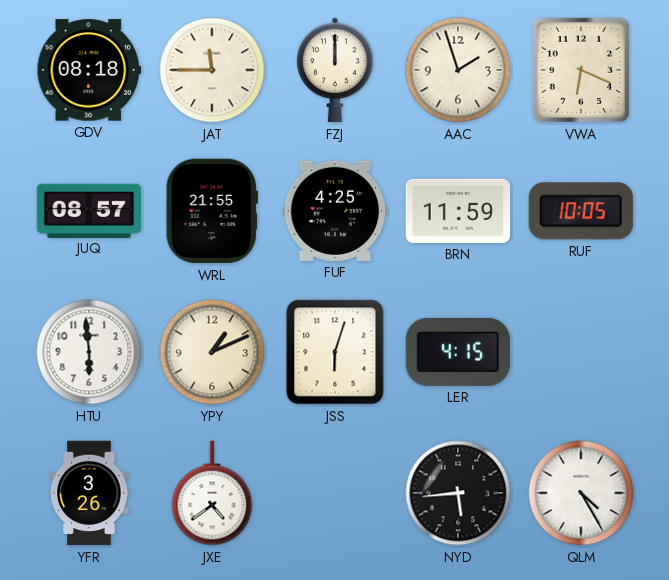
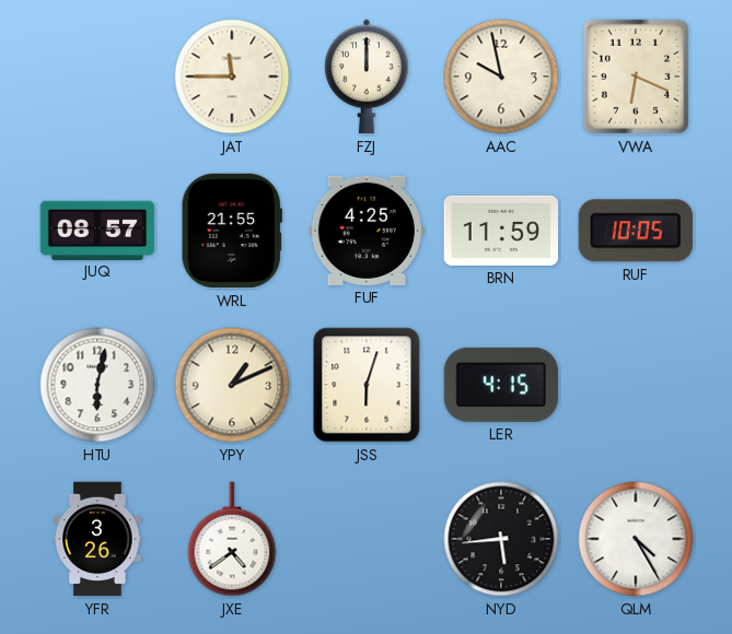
GDV: 08:18 -> none
AAC: 1:57 -> 9:58
HTU: 5:59 -> 6:02
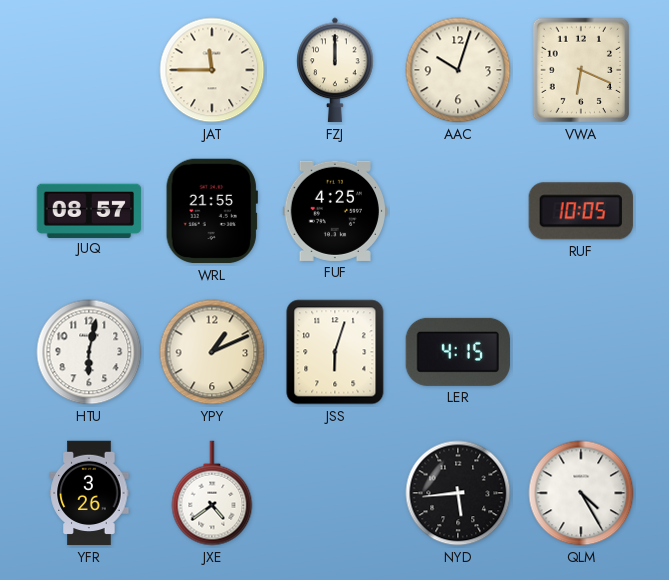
AAC: 9:58 -> 10:03
BRN: 11:59 -> none
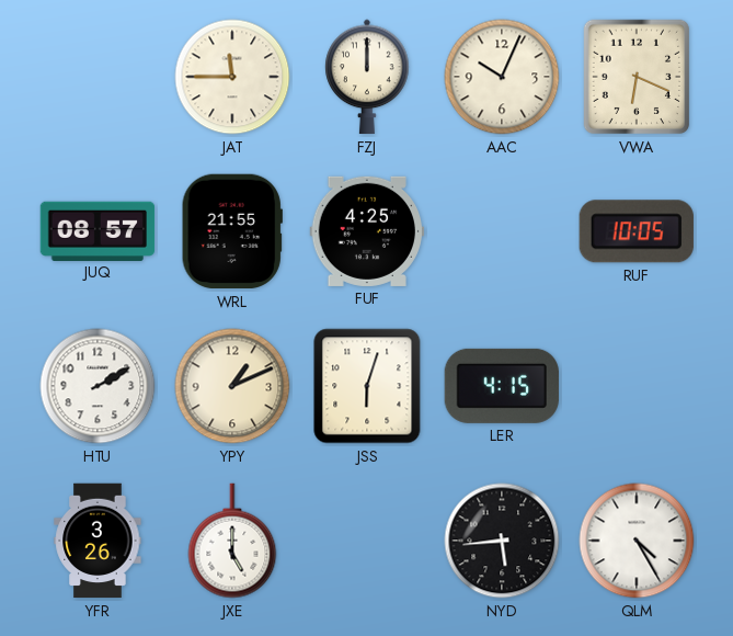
AAC: 10:03 -> 10:04
HTU: 6:02 -> 2:10
JXE: 4:39 -> 5:00
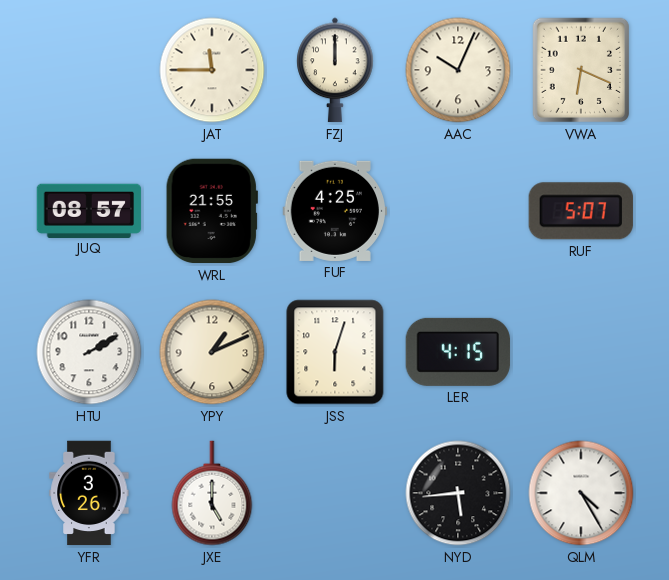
RUF: 10:05 -> 5:07
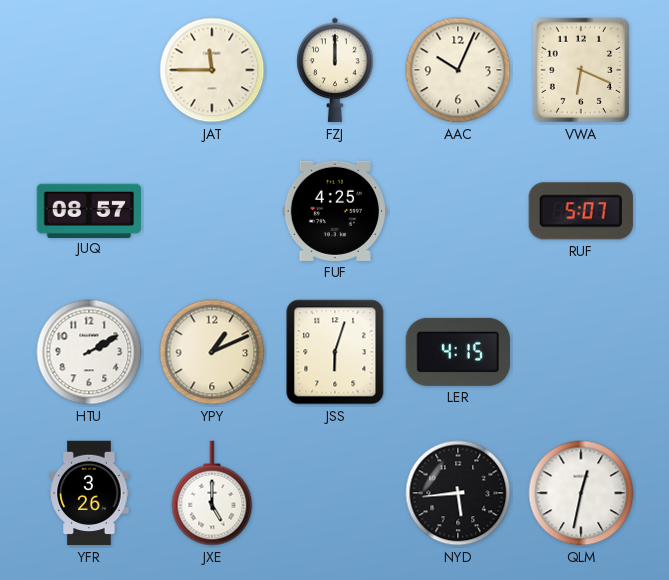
WRL: 21:55 -> none
QLM: 4:25 -> 12:32
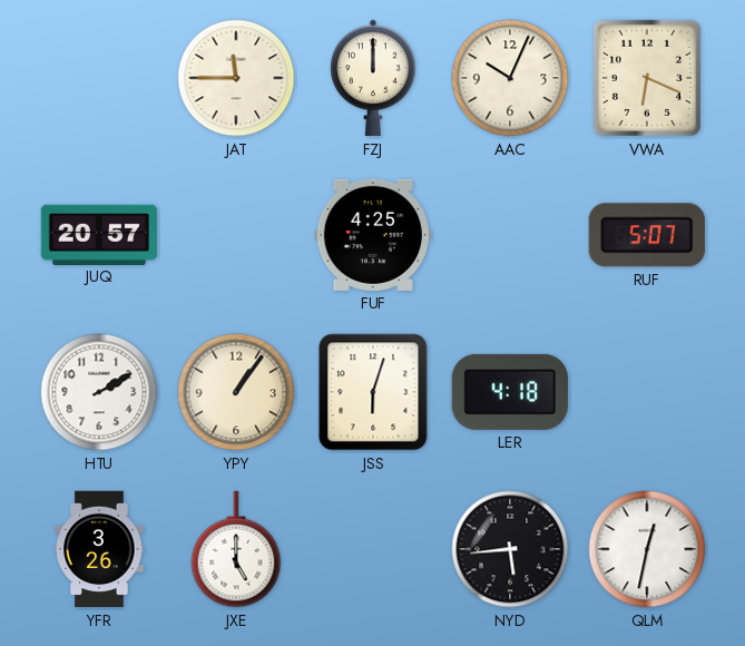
JUQ: 08:57 -> 20:57
YPY: 1:11 -> 1:06
LER: 4:15 -> 4:18
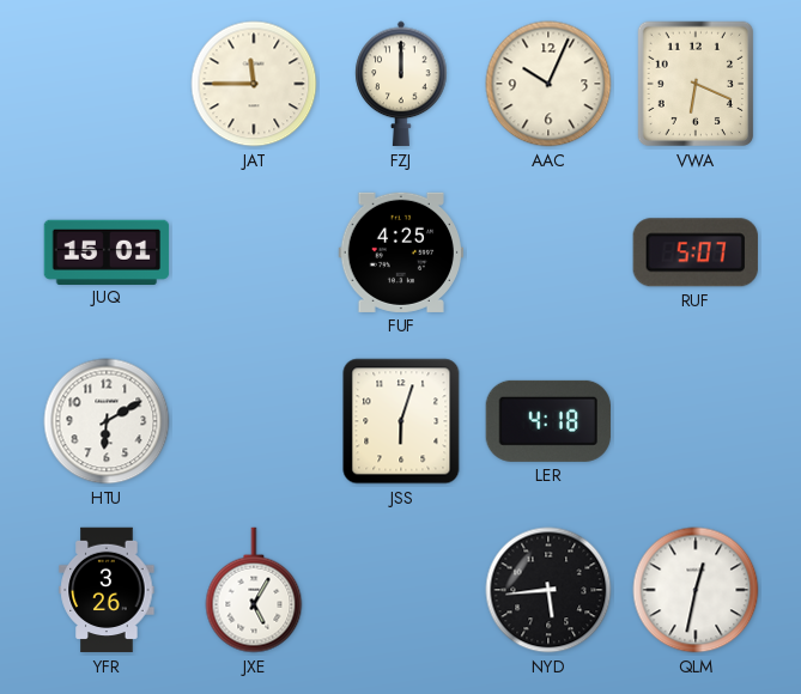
JUQ: 20:57 -> 15:01
HTU: 2:10 -> 6:10
YPY: 1:06 -> none
JXE: 5:00 -> 5:05
